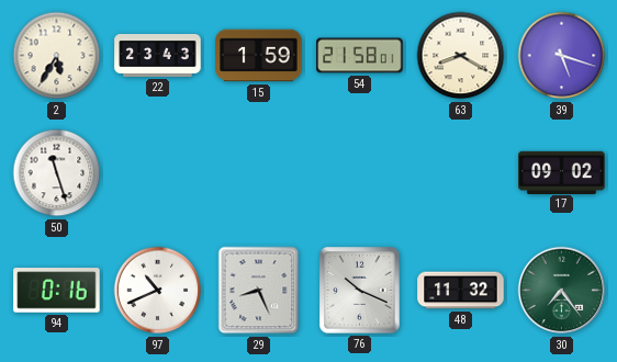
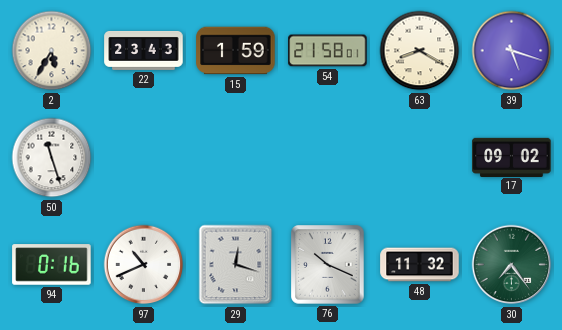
29: 8:26 -> 12:18
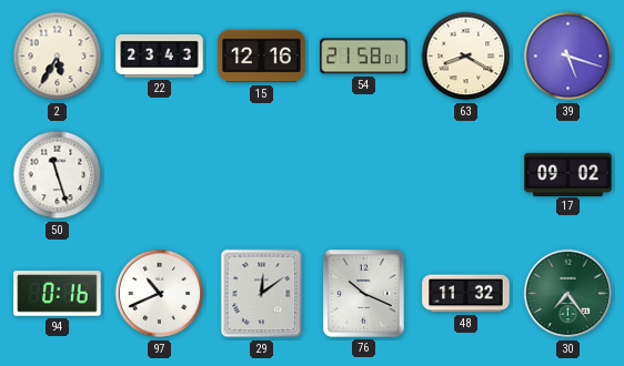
15: 1:59 -> 12:16
29: 12:18 -> 12:09
